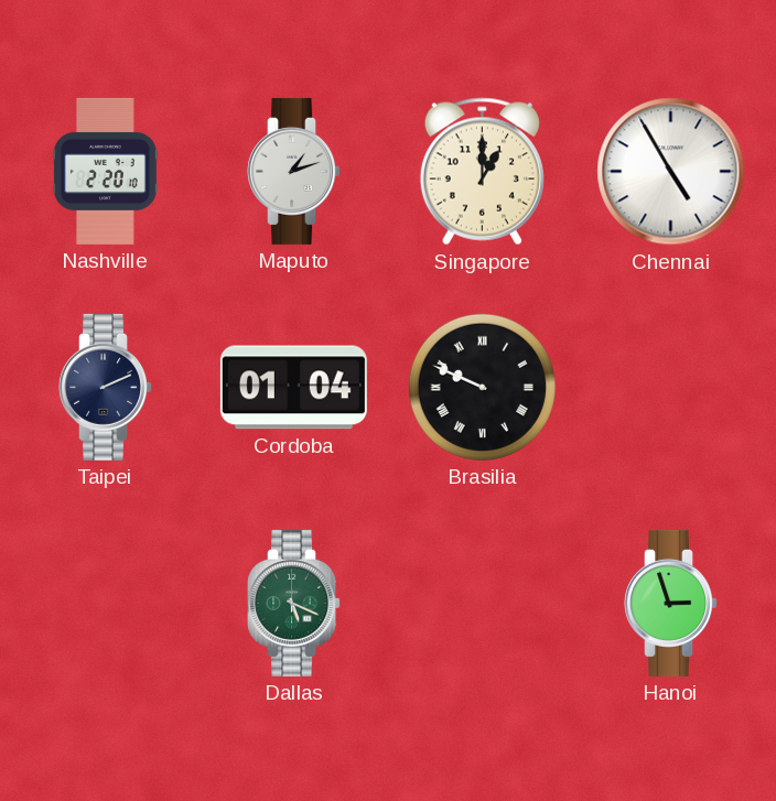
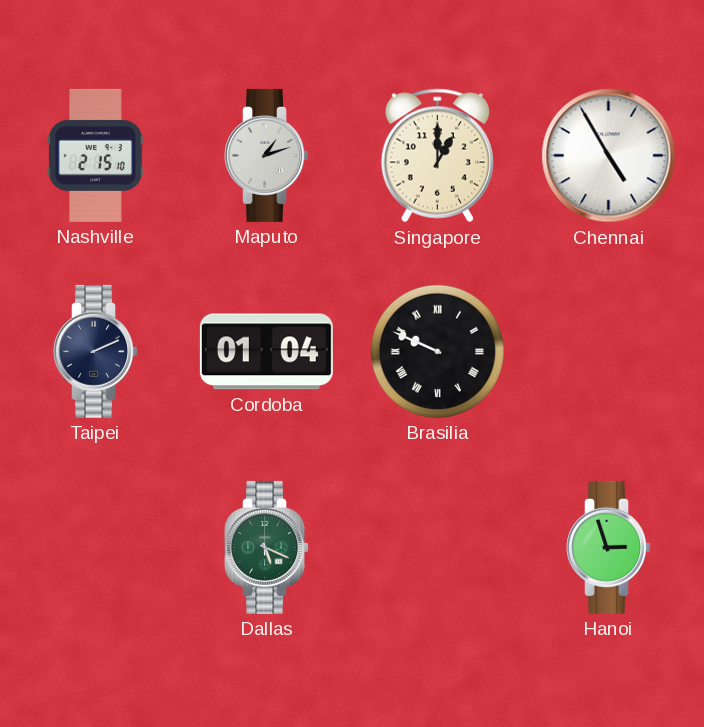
Nashville: 2:20 -> 2:15
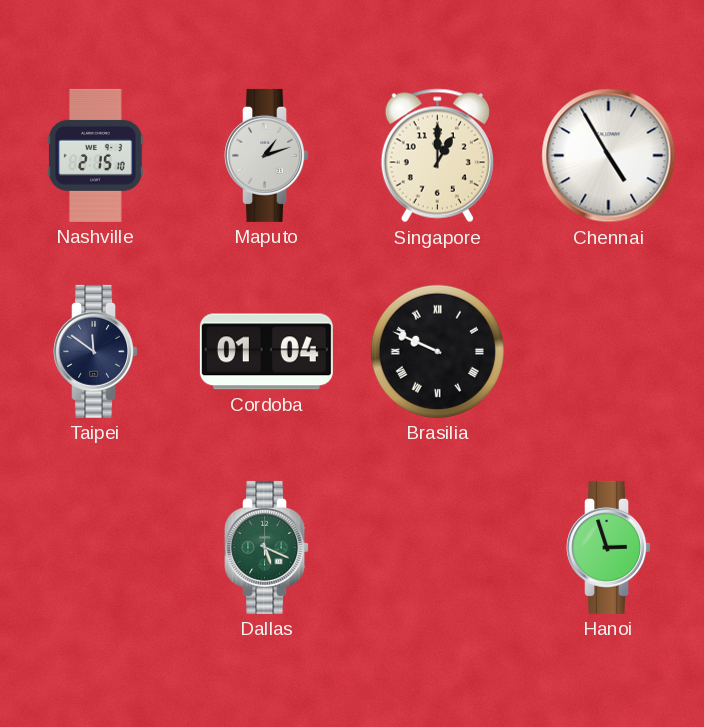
Taipei: 2:11 -> 11:51
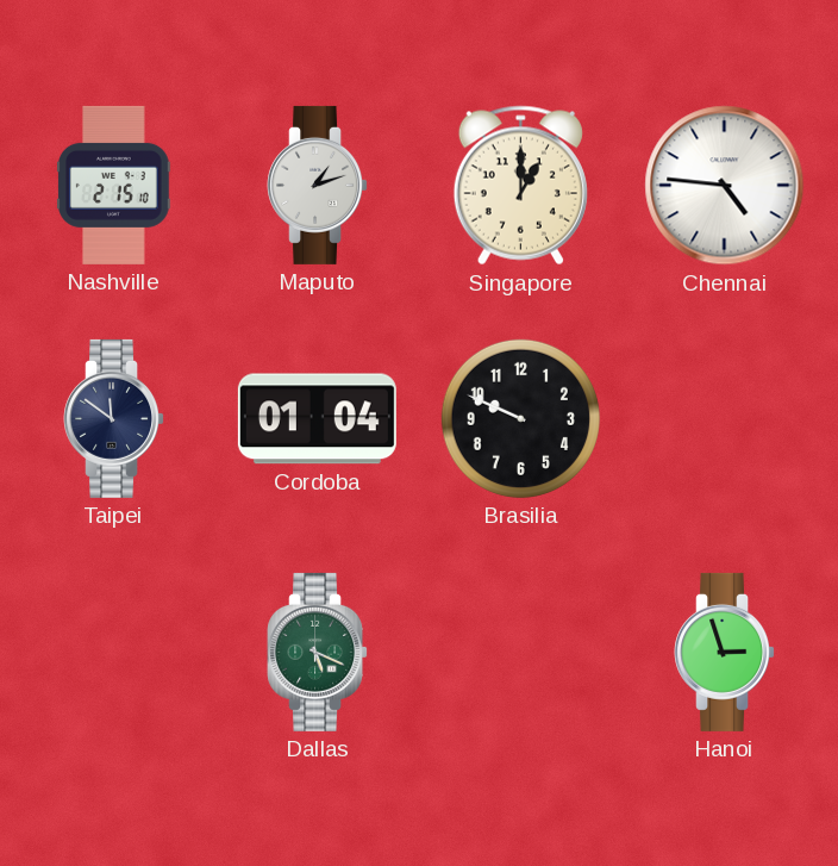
Chennai: 4:55 -> 4:46
Brasilia numerals: Roman -> Arabic
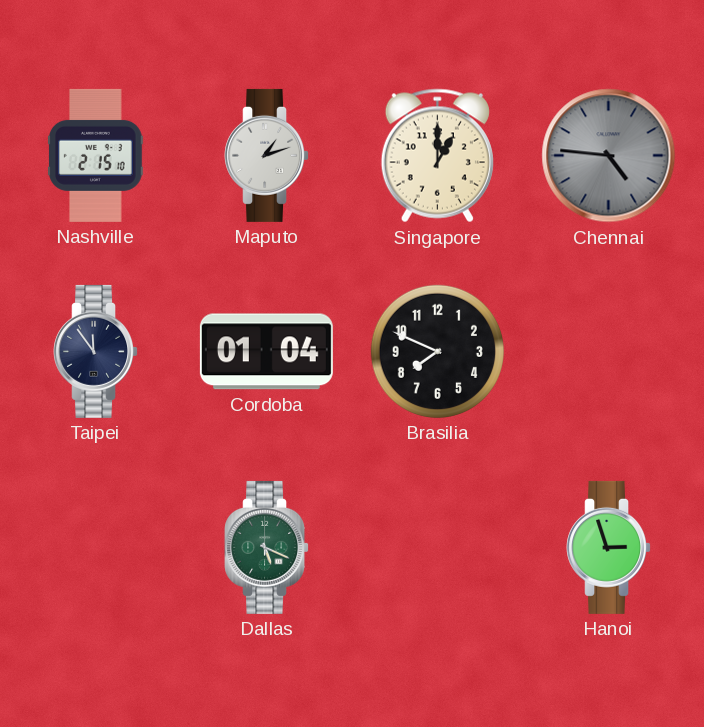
Chennai dial: white -> grey
Taipei: 11:51 -> 11:54
Brasilia: 9:49 -> 7:49
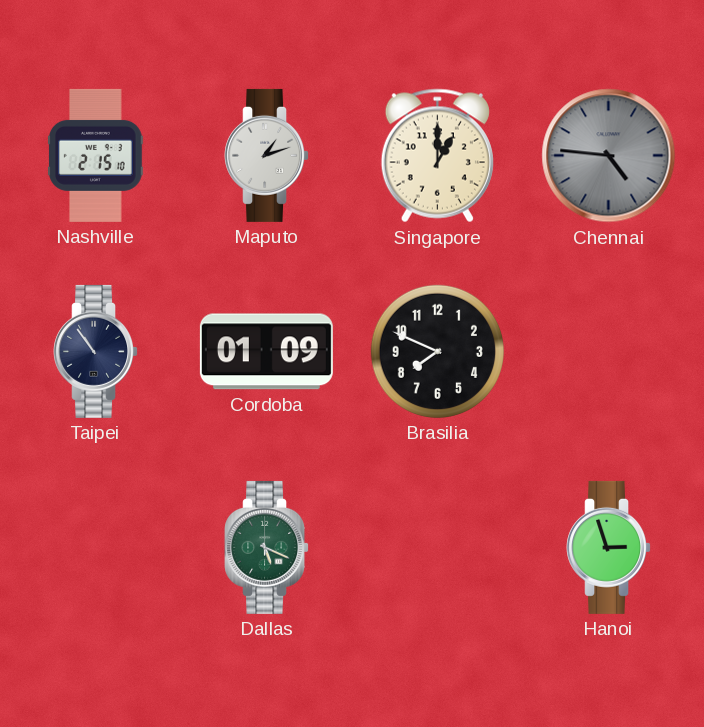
Taipei: 11:54 -> 10:54
Cordoba: 01:04 -> 01:09
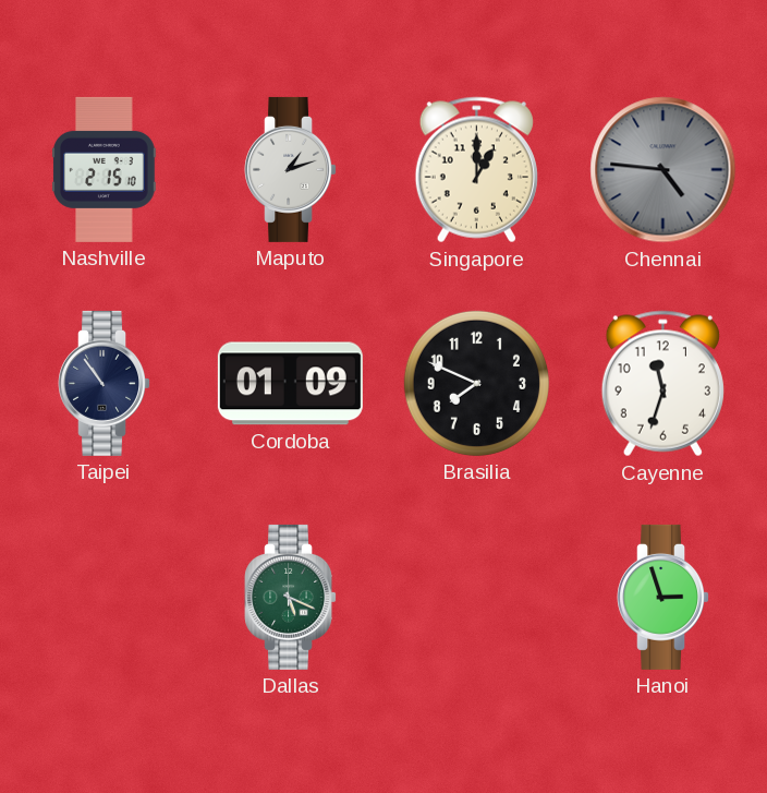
Cayenne: none -> 11:33
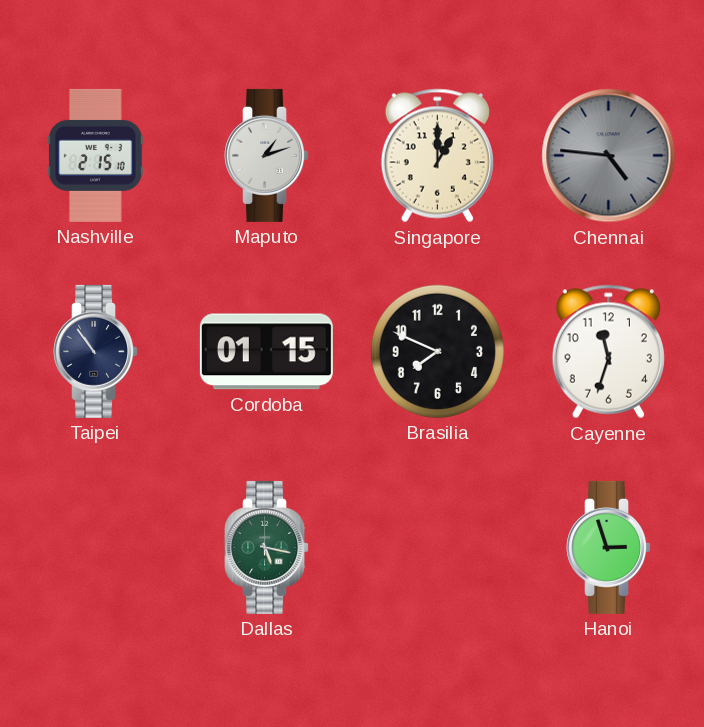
Cordoba: 01:09 -> 01:15
Dallas: 5:19 -> 5:17
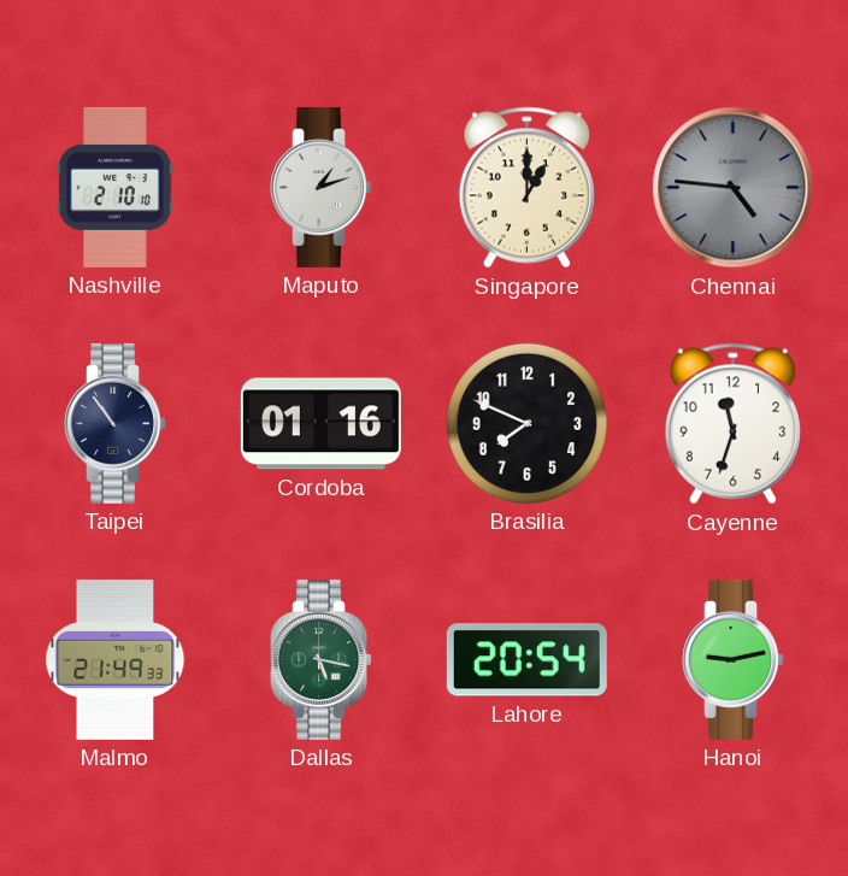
Nashville: 2:15 -> 2:10
Cordoba: 01:15 -> 01:16
Malmo: none -> 21:49
Lahore: none -> 20:54
Hanoi: 2:57 -> 9:13
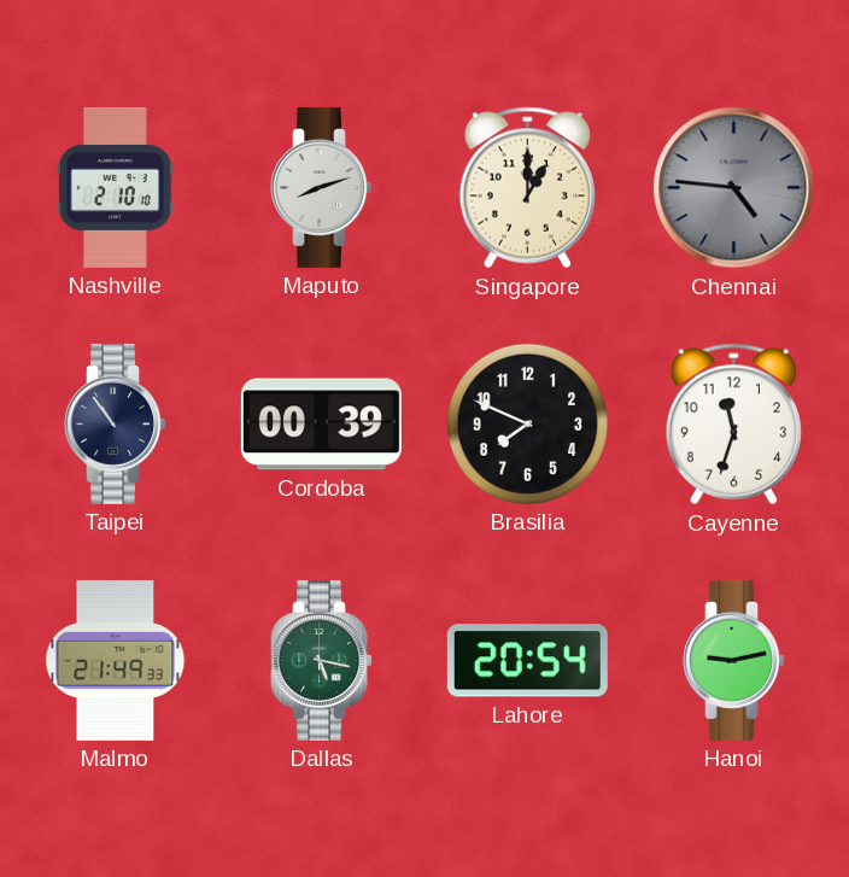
Maputo: 1:12 -> 8:12
Cordoba: 01:16 -> 00:39
